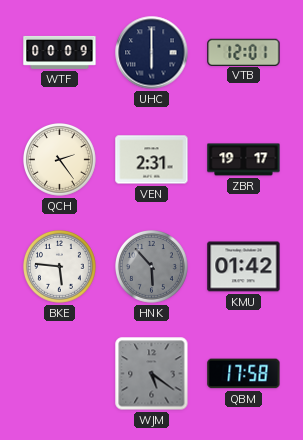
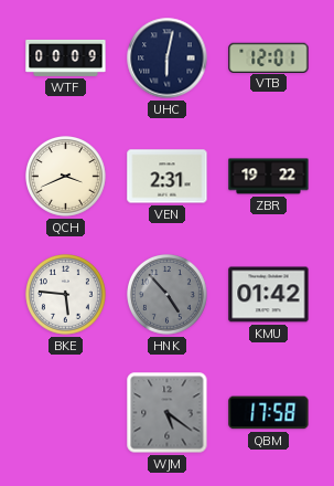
UHC: 6:00 -> 6:02
QCH: 2:24 -> 3:41
ZBR: 19:17 -> 19:22
HNK: 5:53 -> 4:53
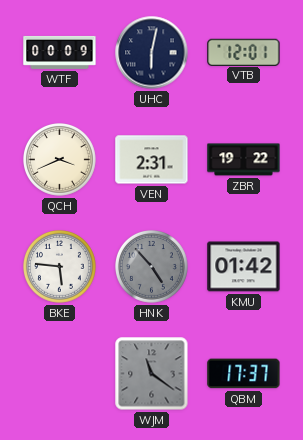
WJM: 5:21 -> 11:21
QBM: 17:58 -> 17:37
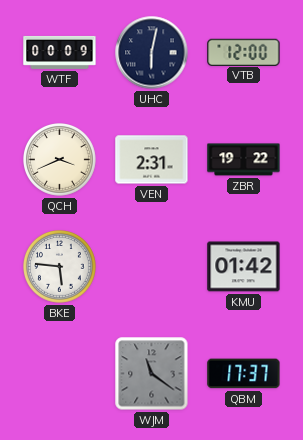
VTB: 12:01 -> 12:00
HNK: 4:53 -> none
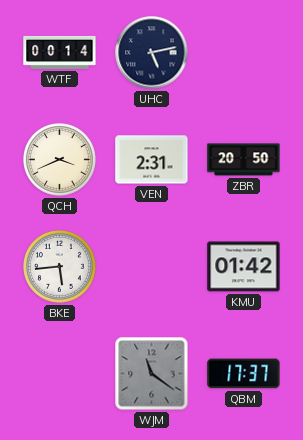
WTF: 00:09 -> 00:14
UHC: 6:02 -> 5:13
VTB: 12:00 -> none
ZBR: 19:22 -> 20:50
BKE: 5:46 -> 5:44
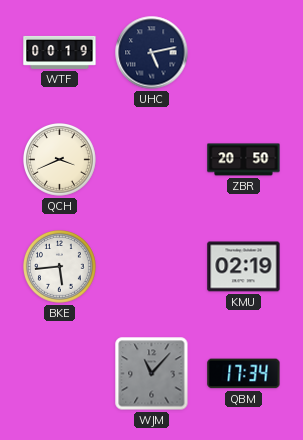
WTF: 00:14 -> 00:19
VEN: 2:31 -> none
KMU: 01:42 -> 02:19
WJM: 11:21 -> 11:07
QBM: 17:37 -> 17:34
